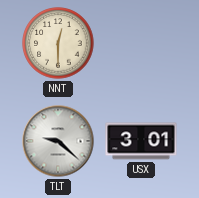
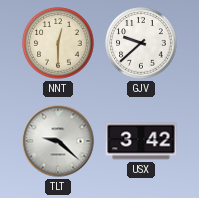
GJV: none -> 9:38
USX: 3:01 -> 3:42
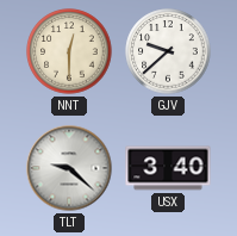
USX: 3:42 -> 3:40
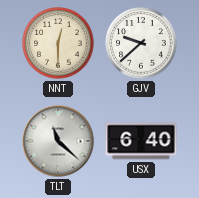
TLT: 9:22 -> 11:22
USX: 3:40 -> 6:40
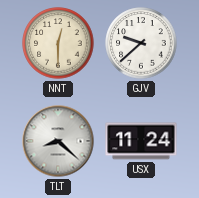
TLT: 11:22 -> 8:22
USX: 6:40 -> 11:24
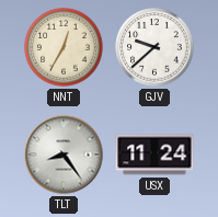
NNT: 12:30 -> 12:35
TLT: 8:22 -> 8:24
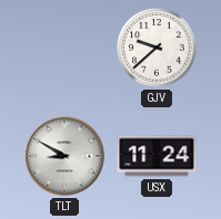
NNT: 12:35 -> none
TLT: 8:24 -> 8:50
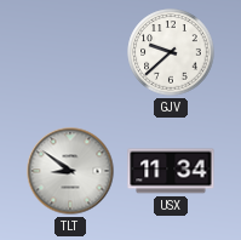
TLT: 8:50 -> 8:51
USX: 11:24 -> 11:34
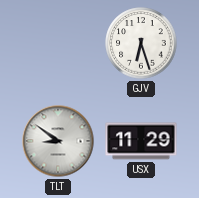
GJV: 9:38 -> 6:27
USX: 11:34 -> 11:29
